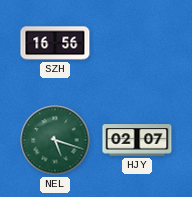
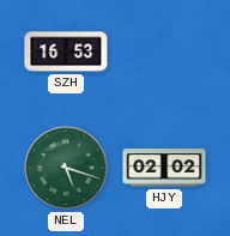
SZH: 16:56 -> 16:53
HJY: 02:07 -> 02:02
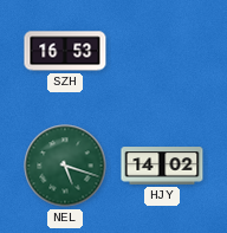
HJY: 02:02 -> 14:02
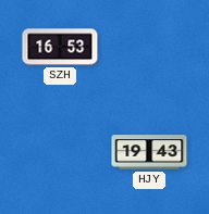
NEL: 5:18 -> none
HJY: 14:02 -> 19:43
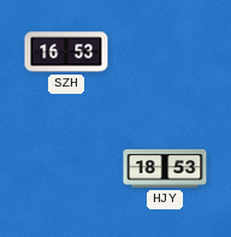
HJY: 19:43 -> 18:53
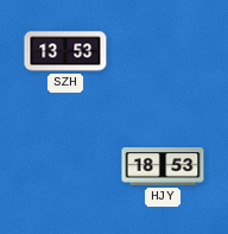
SZH: 16:53 -> 13:53
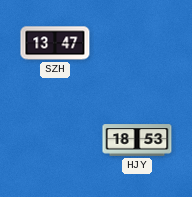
SZH: 13:53 -> 13:47
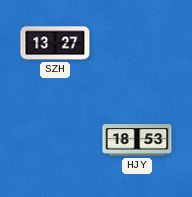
SZH: 13:47 -> 13:27
